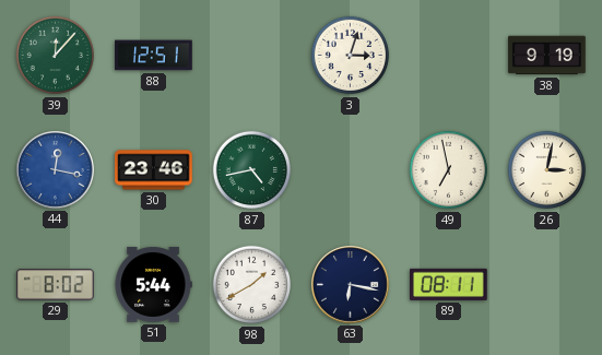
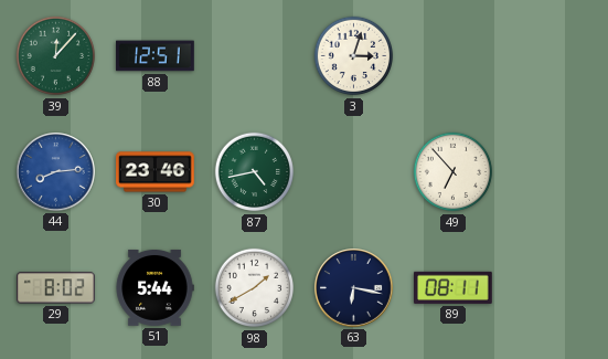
38: 9:19 -> none
44: 12:17 -> 8:14
49: 6:58 -> 6:53
26: 3:02 -> none
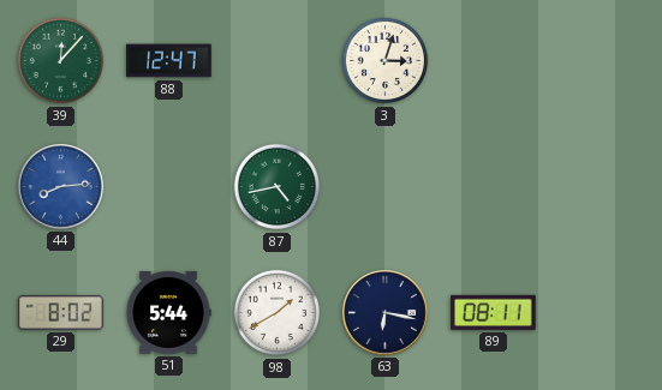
88: 12:51 -> 12:47
30: 23:46 -> none
49: 6:53 -> none
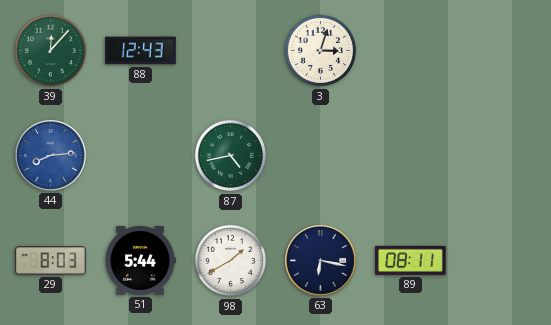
88: 12:47 -> 12:43
29: 8:02 -> 8:03
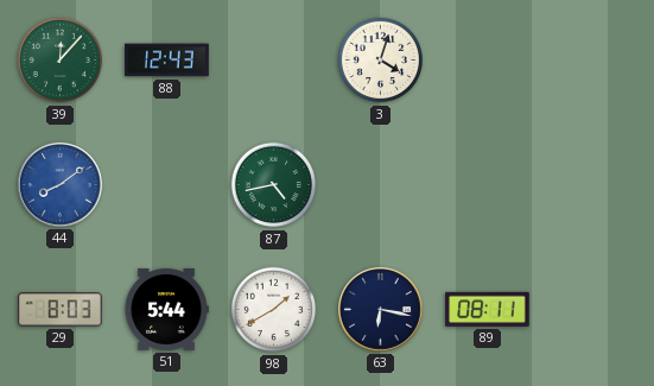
3: 3:03 -> 4:03
44: 8:14 -> 8:09
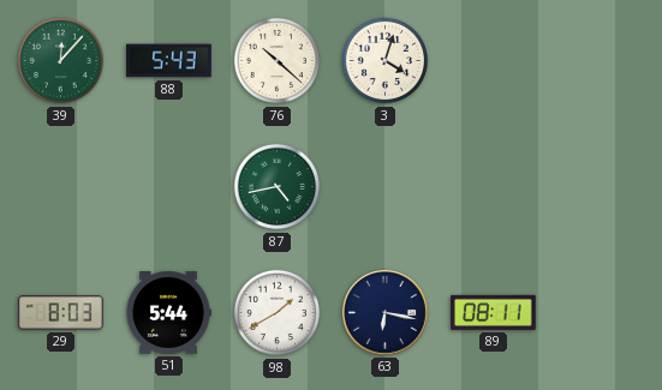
88: 12:43 -> 5:43
76: none -> 10:22
44: 8:09 -> none
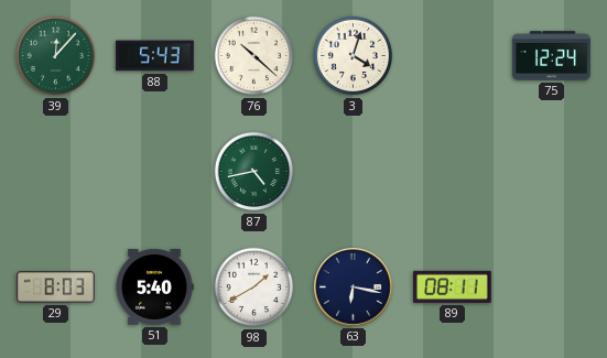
75: none -> 12:24
51: 5:44 -> 5:40
